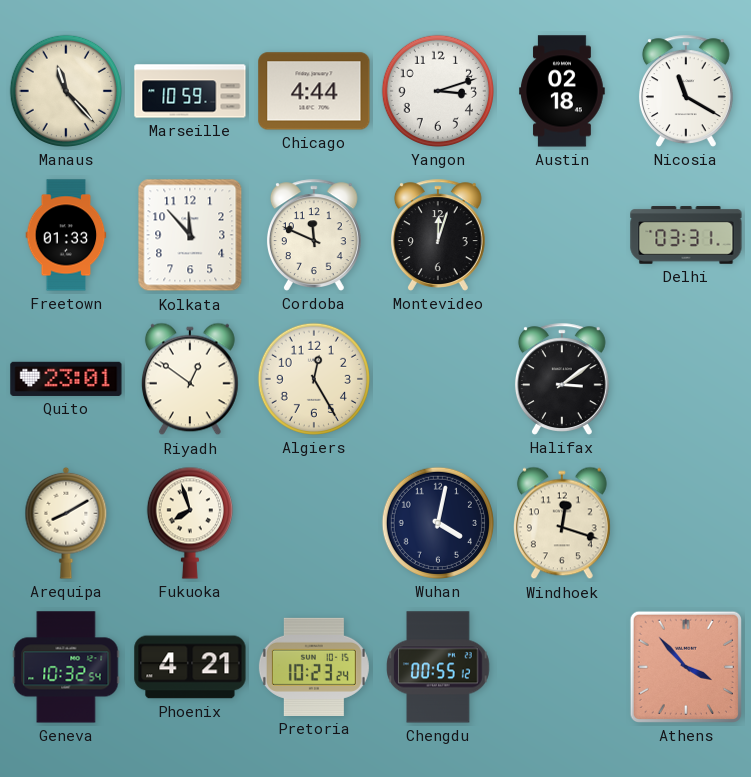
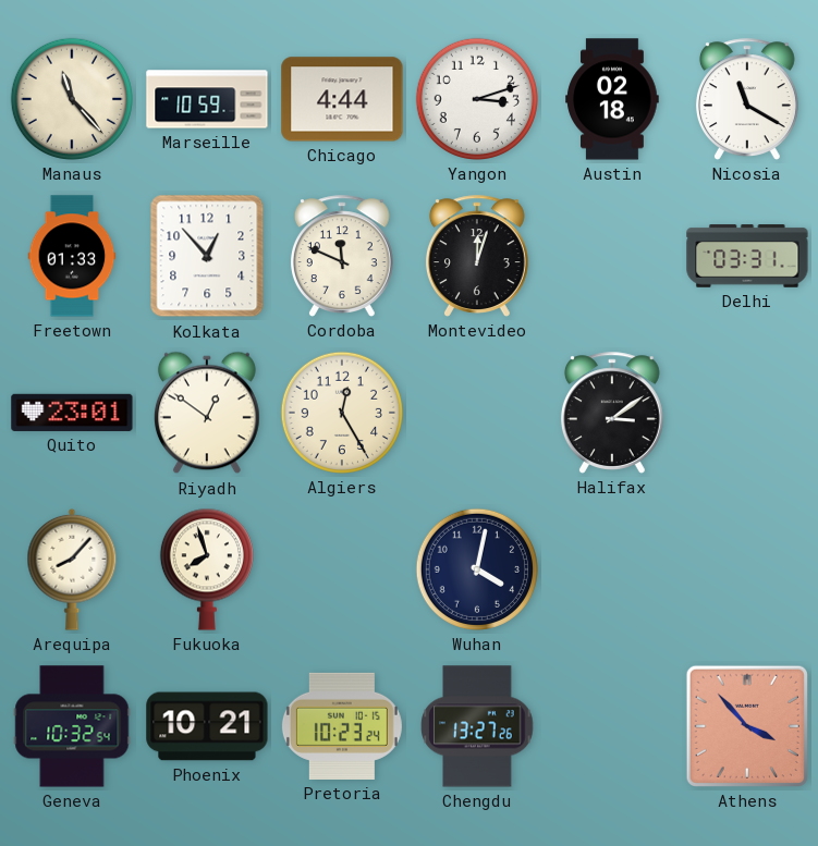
Kolkata: 11:53 -> 12:53
Arequipa: 8:10 -> 8:07
Windhoek: 12:18 -> none
Phoenix: 4:21 -> 10:21
Chengdu: 00:55 -> 13:27
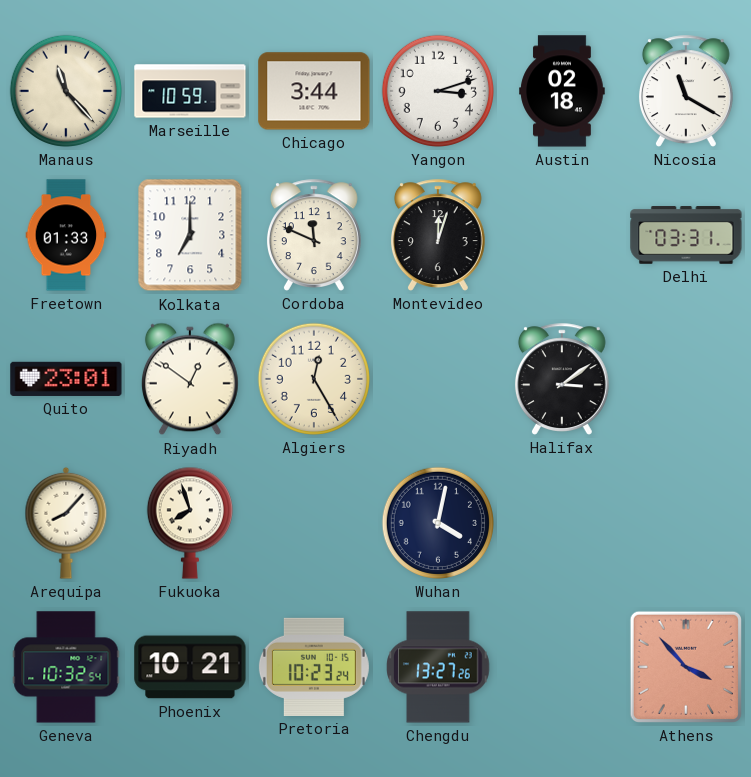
Chicago: 4:44 -> 3:44
Kolkata: 12:53 -> 7:00
